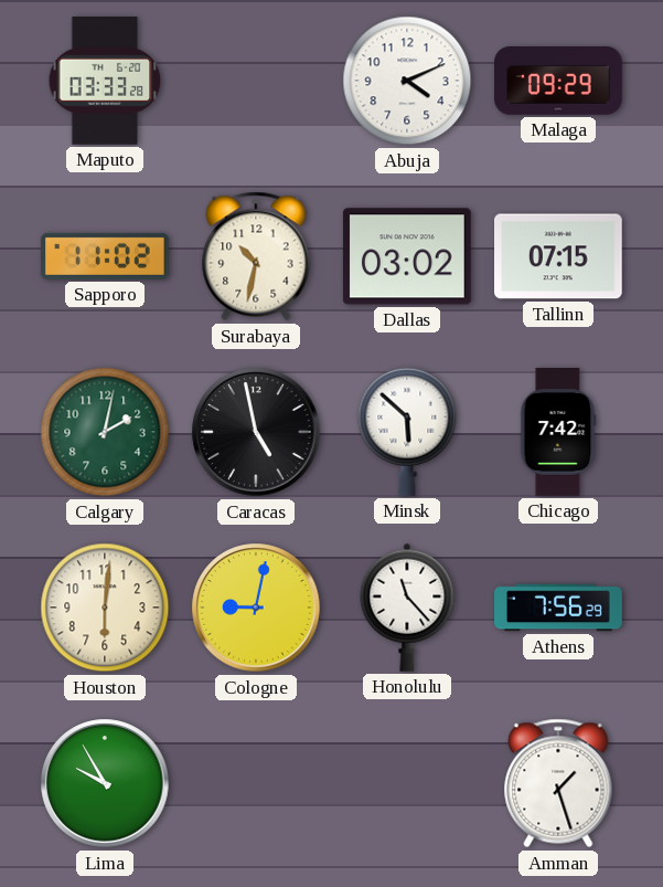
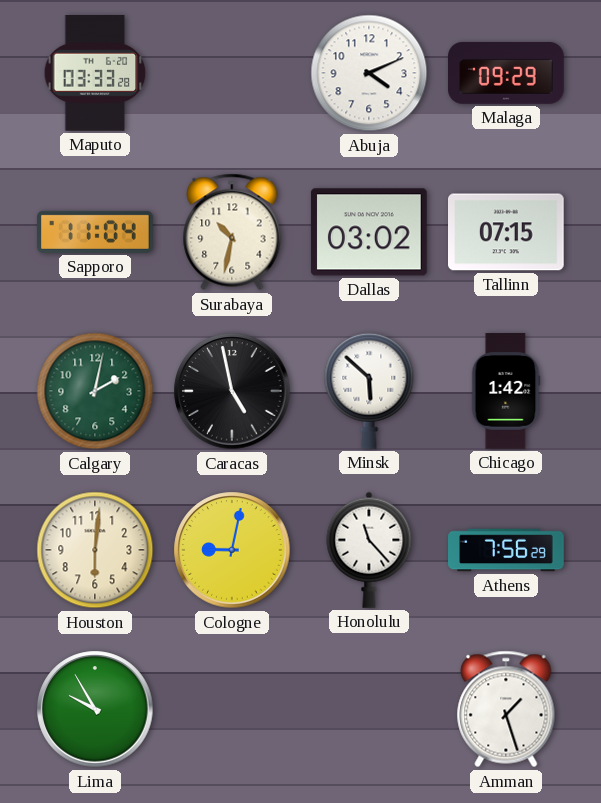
Sapporo: 11:02 -> 11:04
Chicago: 7:42 -> 1:42
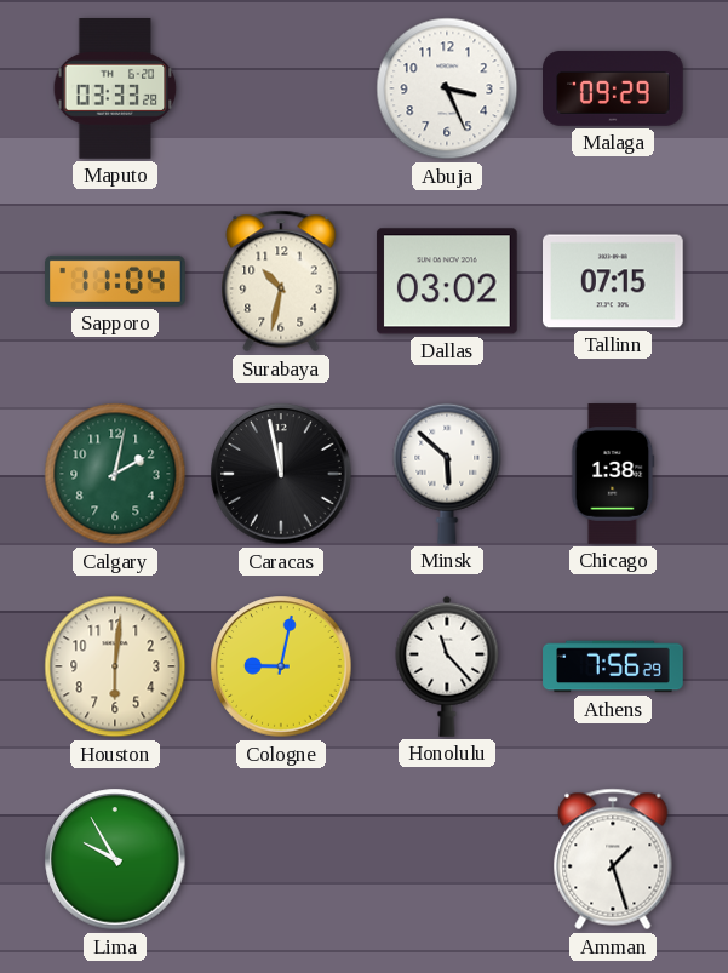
Abuja: 4:11 -> 3:26
Caracas: 4:58 -> 11:58
Chicago: 1:42 -> 1:38
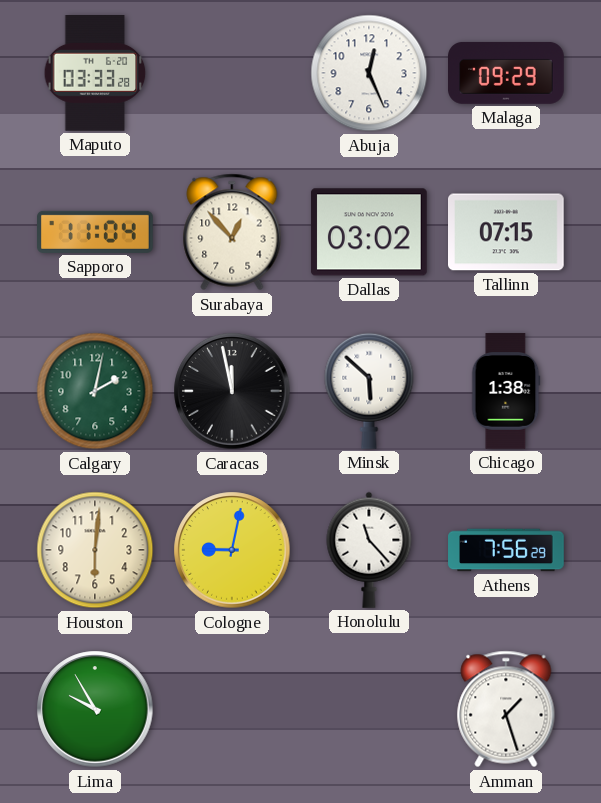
Abuja: 3:26 -> 12:26
Surabaya: 10:32 -> 12:53
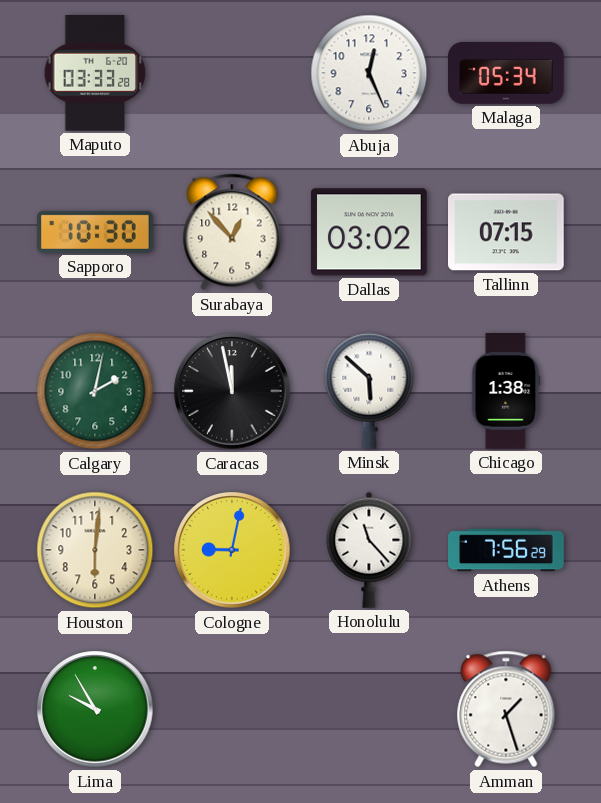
Malaga: 09:29 -> 05:34
Sapporo: 11:04 -> 10:30
